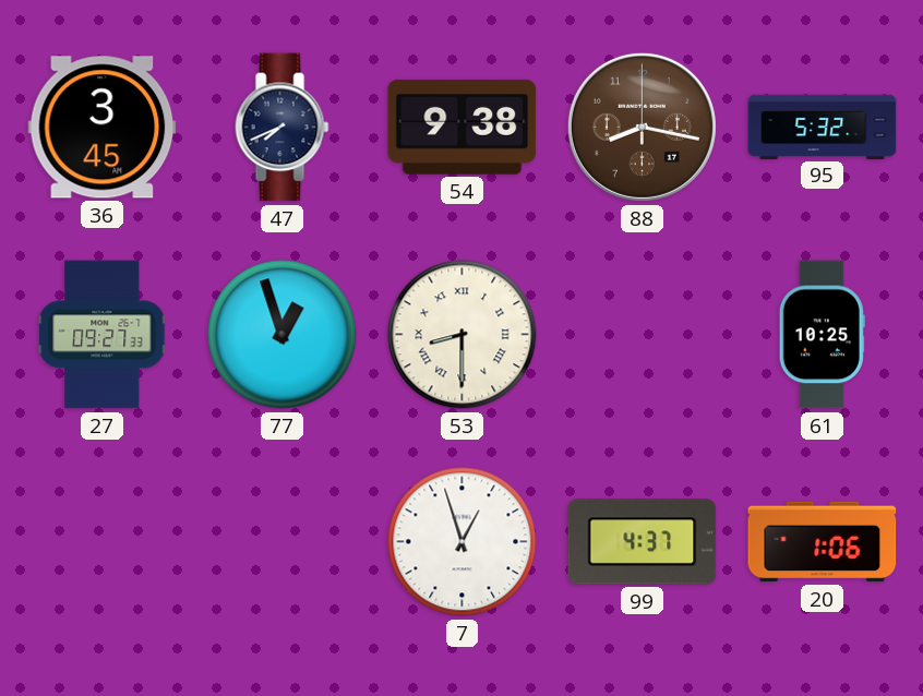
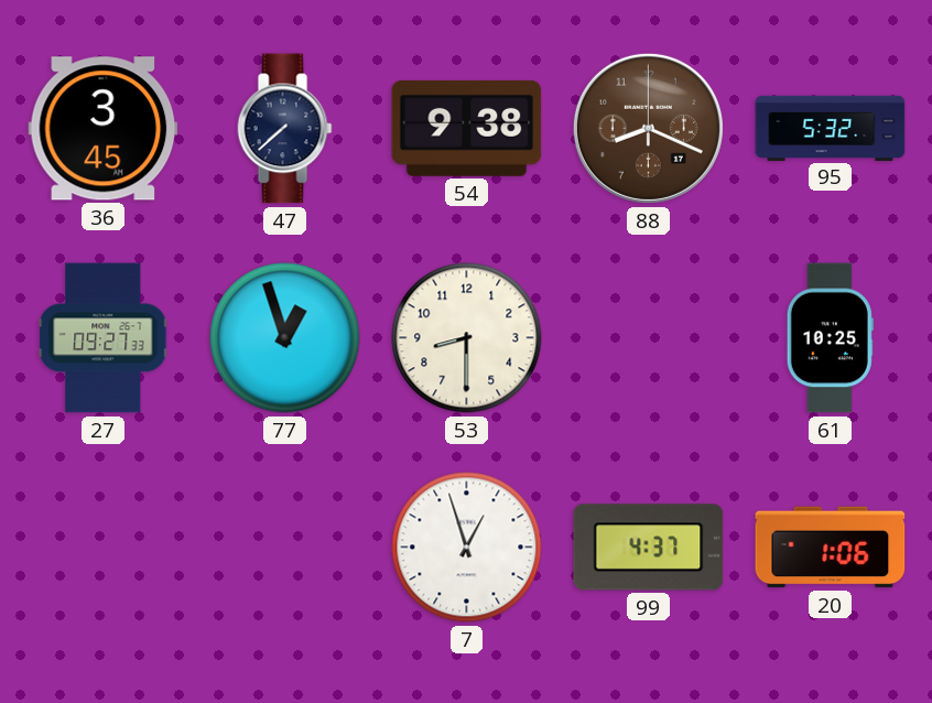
47: 7:41 -> 7:38
88: 8:17 -> 8:19
53 numerals: Roman -> Arabic
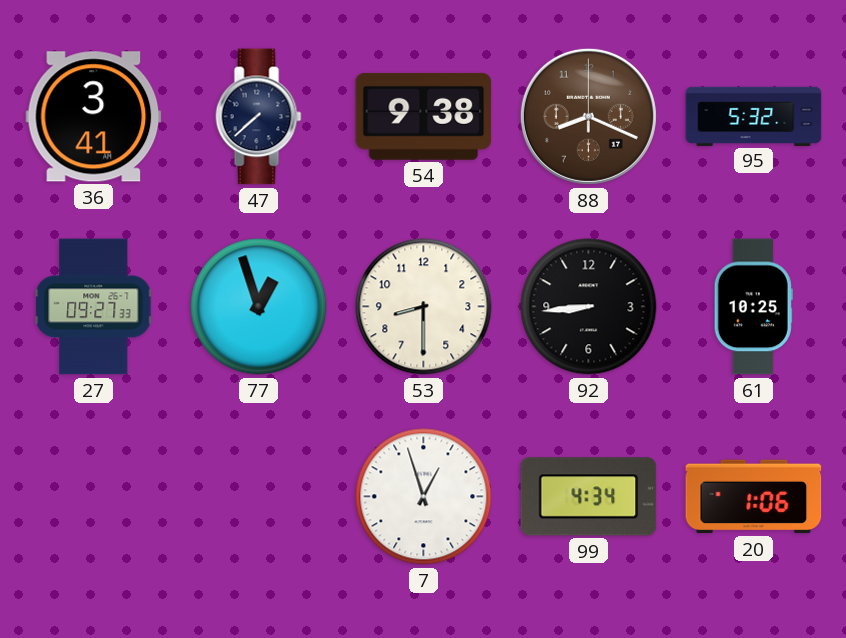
36: 3:45 -> 3:41
92: none -> 8:44
99: 4:37 -> 4:34
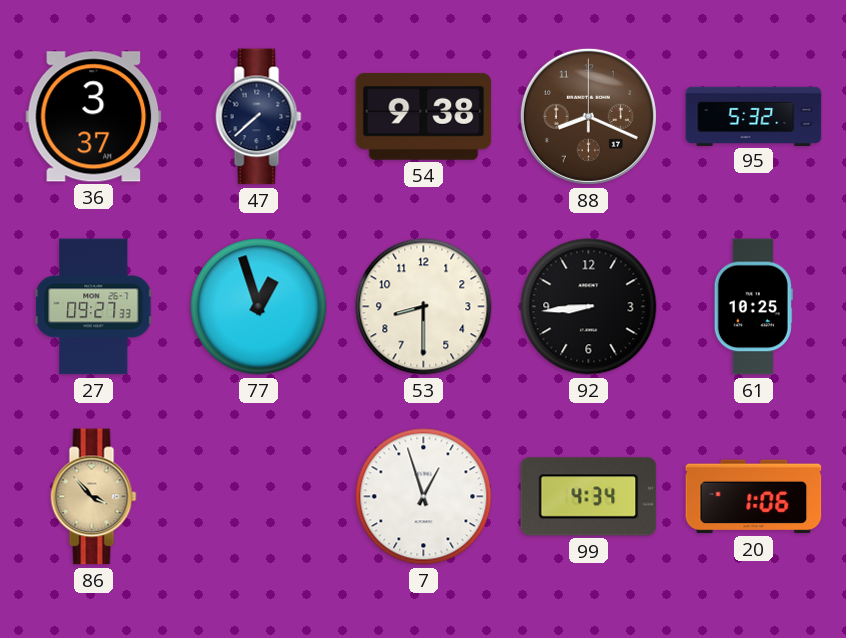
36: 3:41 -> 3:37
86: none -> 3:53
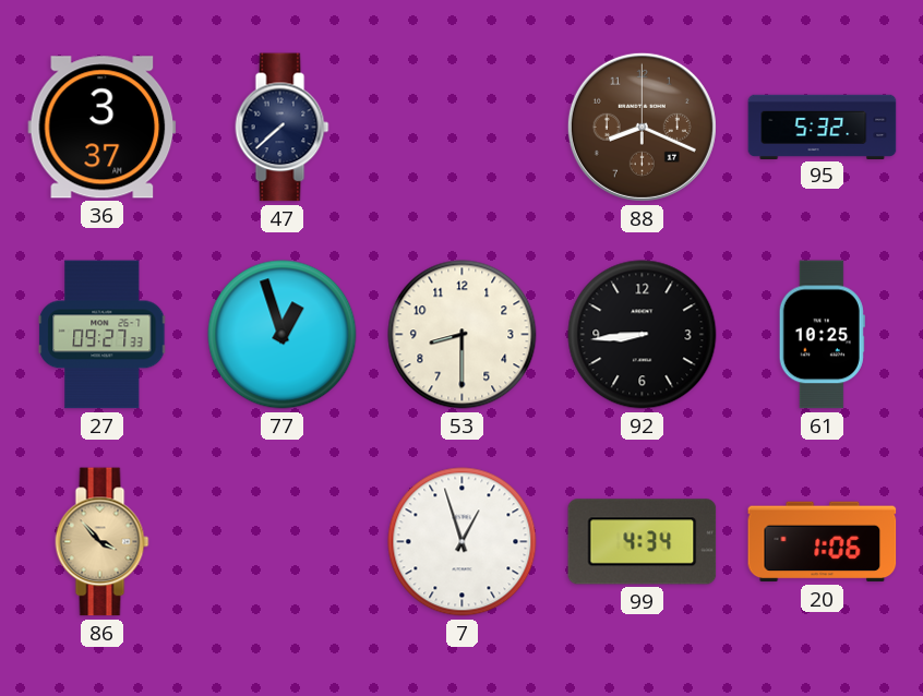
54: 9:38 -> none
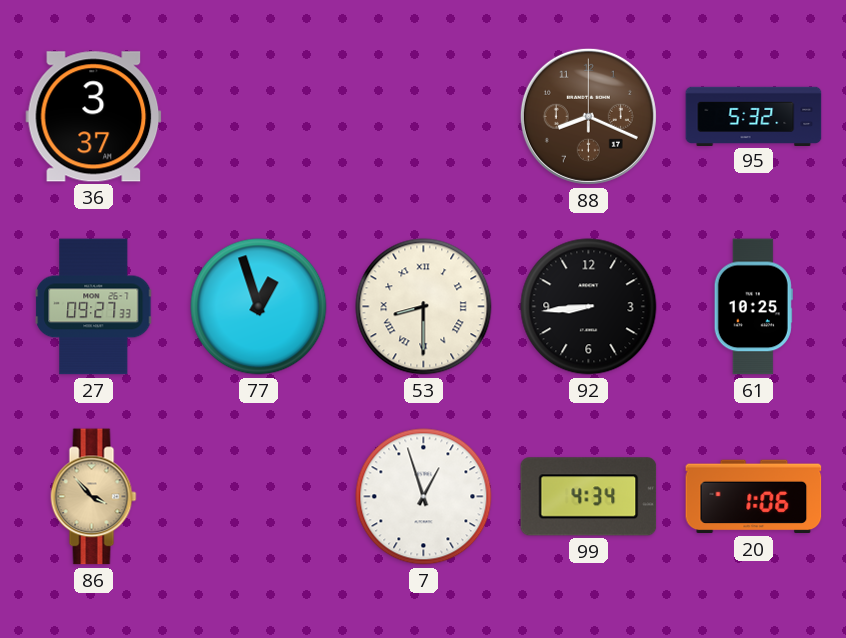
47: 7:38 -> none
53 numerals: Arabic -> Roman
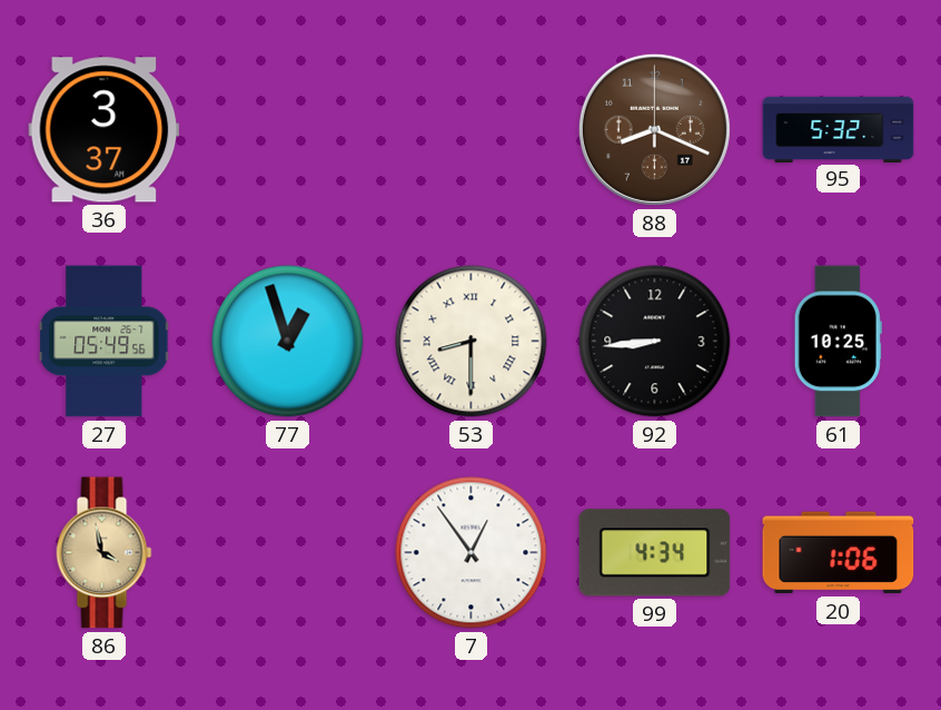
27: 09:27 -> 05:49
86: 3:53 -> 3:58
7: 12:57 -> 12:54
